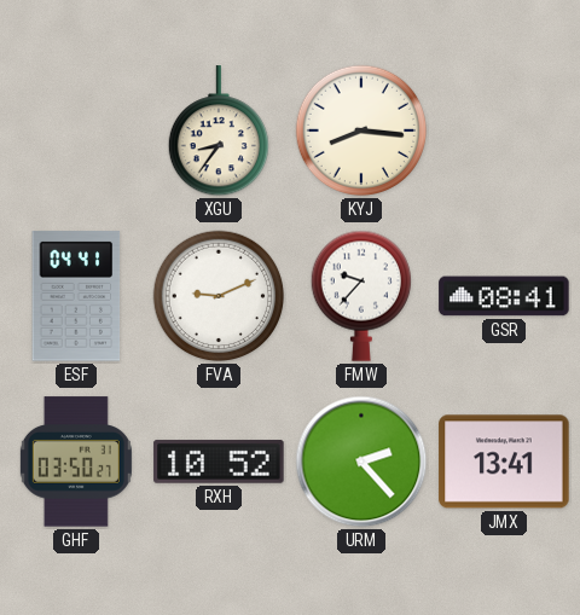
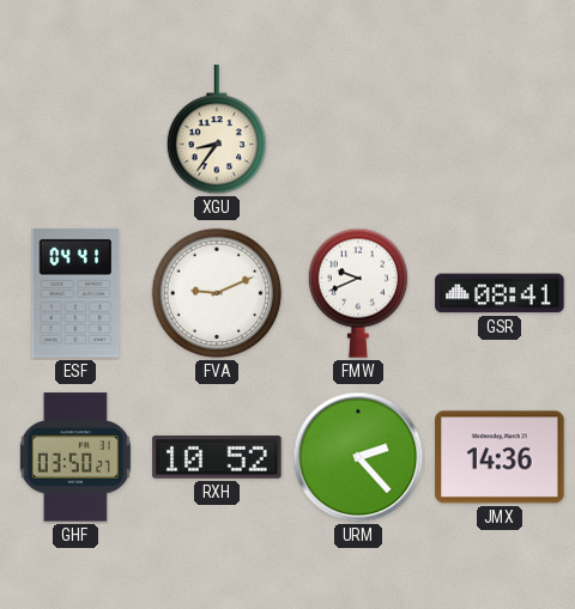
KYJ: 8:16 -> none
FMW: 9:37 -> 9:41
JMX: 13:41 -> 14:36
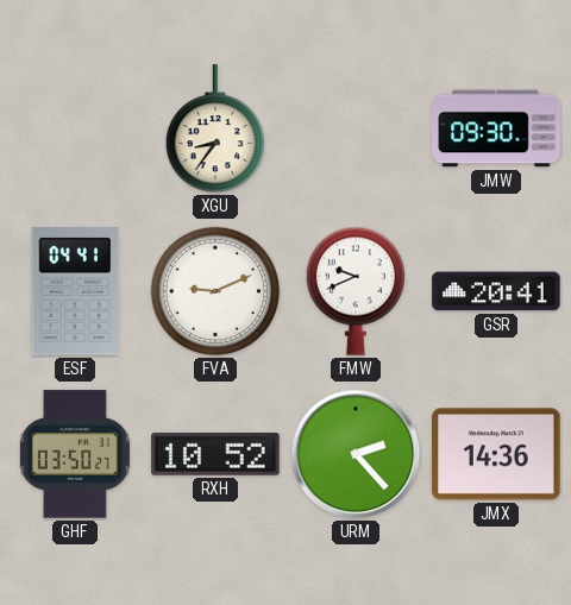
JMW: none -> 09:30
GSR: 08:41 -> 20:41
